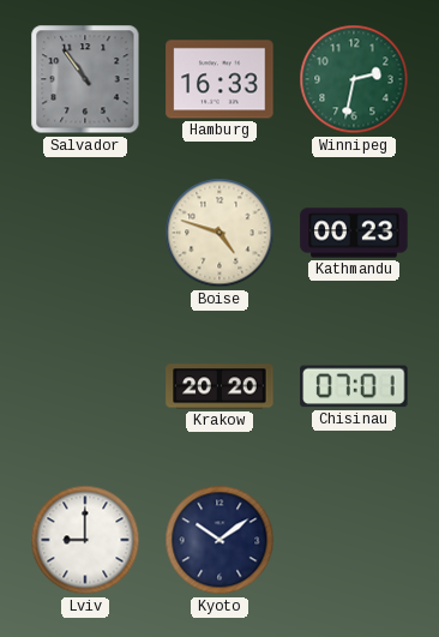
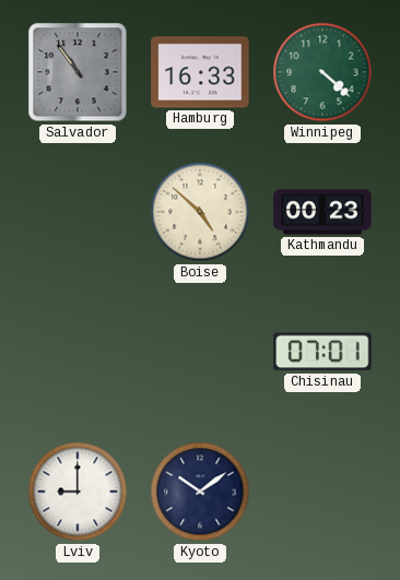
Winnipeg: 2:32 -> 4:22
Boise: 4:48 -> 4:52
Krakow: 20:20 -> none
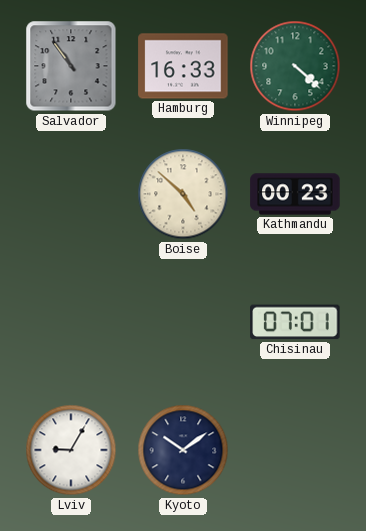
Lviv: 9:00 -> 9:05
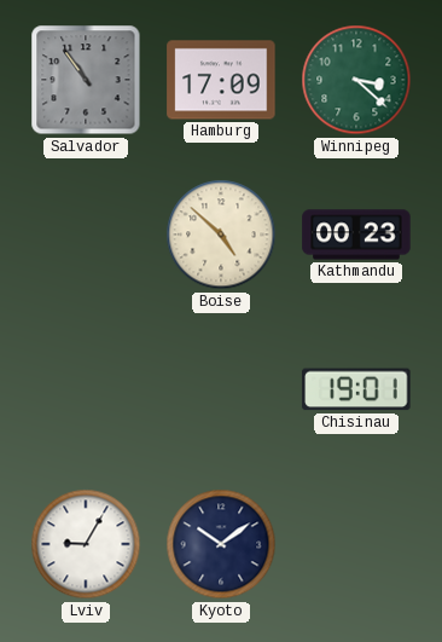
Hamburg: 16:33 -> 17:09
Winnipeg: 4:22 -> 3:22
Chisinau: 07:01 -> 19:01
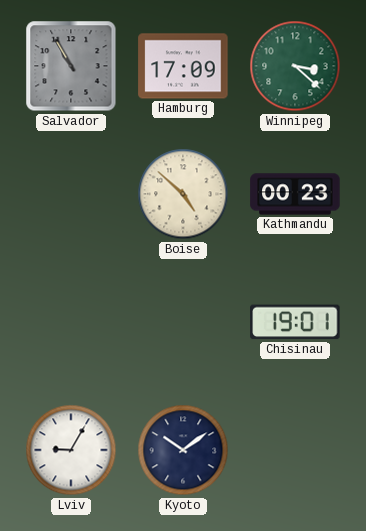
Salvador: 10:54 -> 10:55
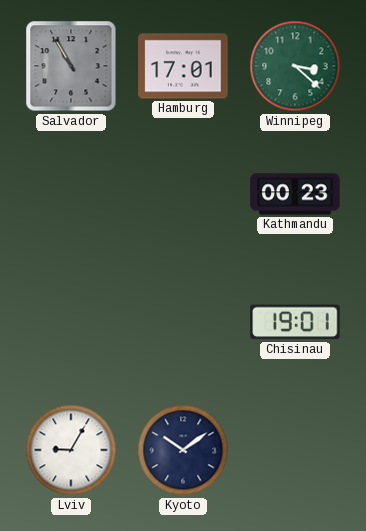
Hamburg: 17:09 -> 17:01
Boise: 4:52 -> none
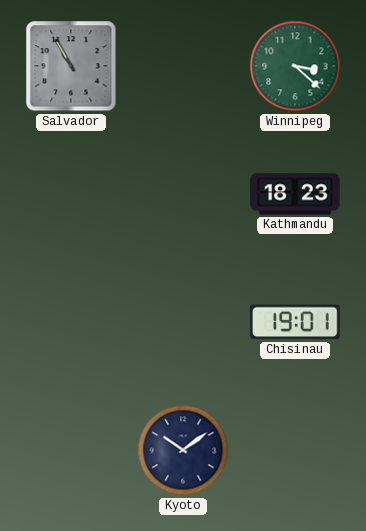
Hamburg: 17:01 -> none
Kathmandu: 00:23 -> 18:23
Lviv: 9:05 -> none
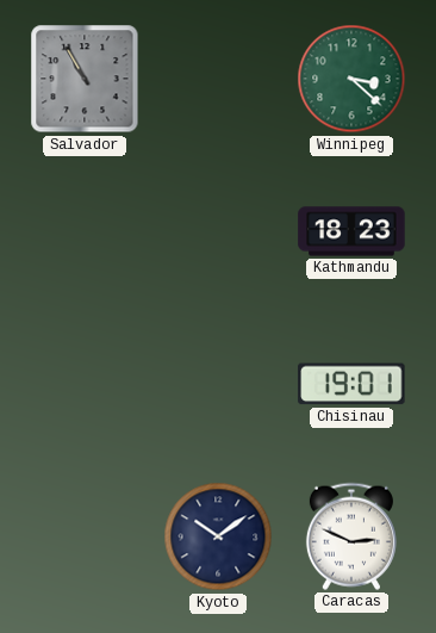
Caracas: none -> 2:49
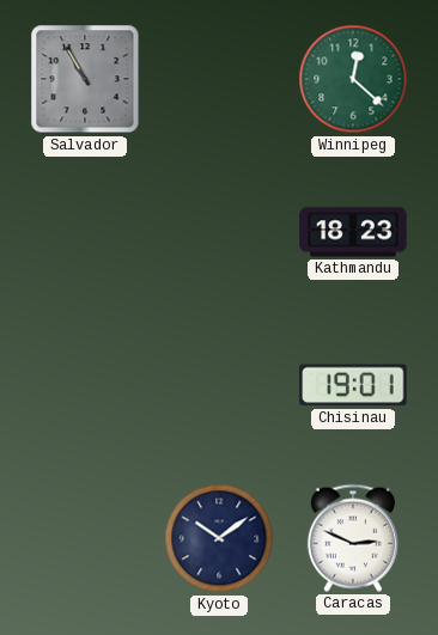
Winnipeg: 3:22 -> 12:22
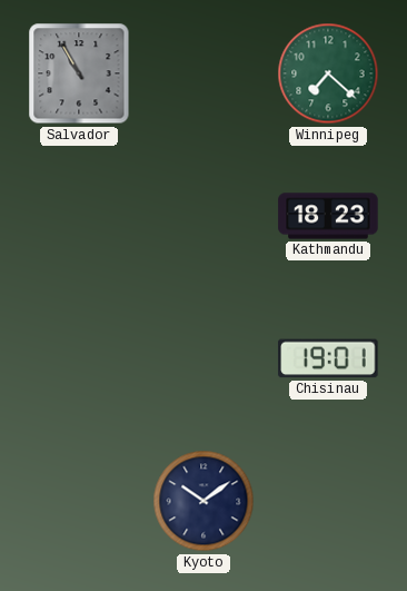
Winnipeg: 12:22 -> 7:22
Caracas: 2:49 -> none
